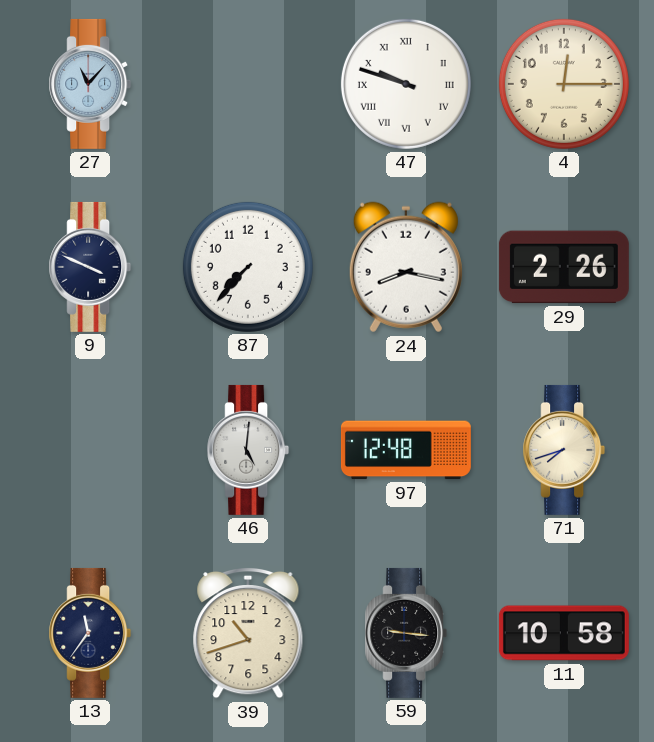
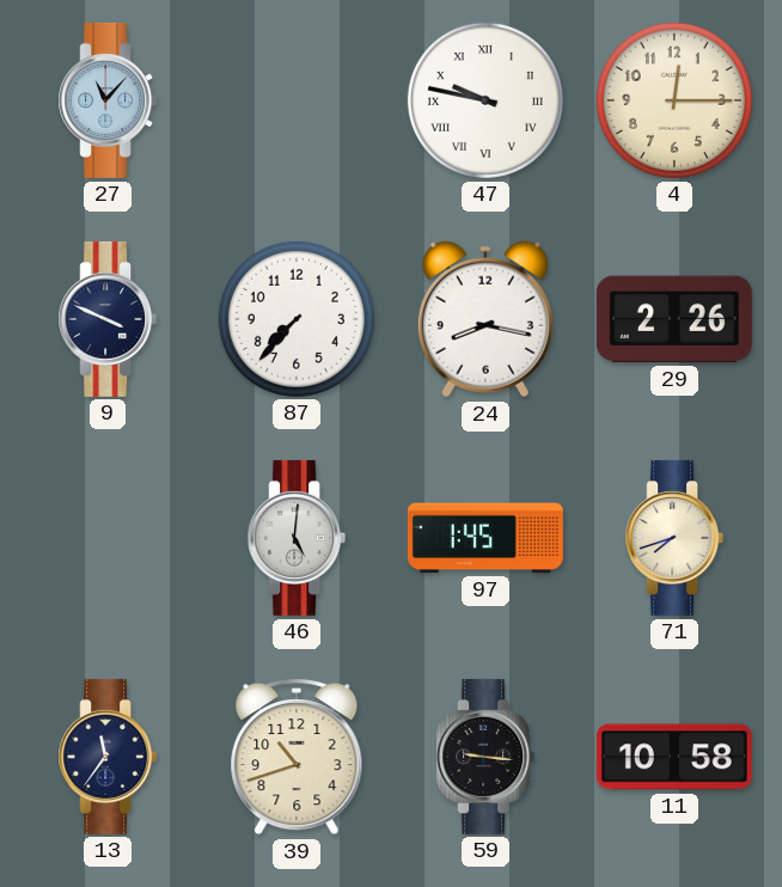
47: 9:48 -> 9:47
97: 12:48 -> 1:45
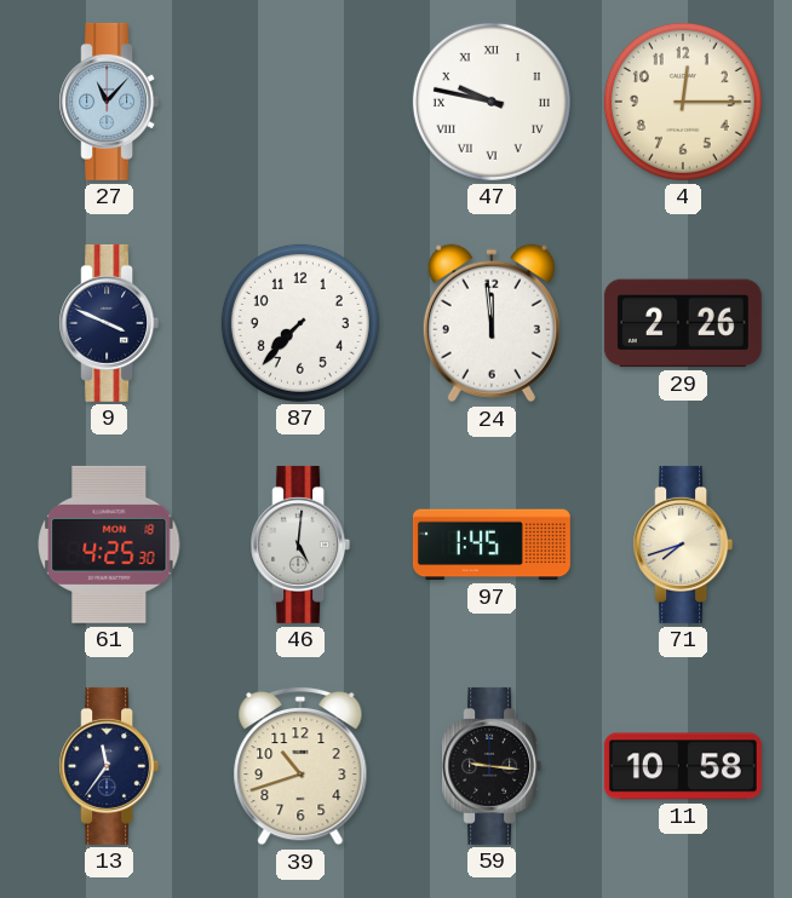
24: 8:17 -> 11:59
61: none -> 4:25
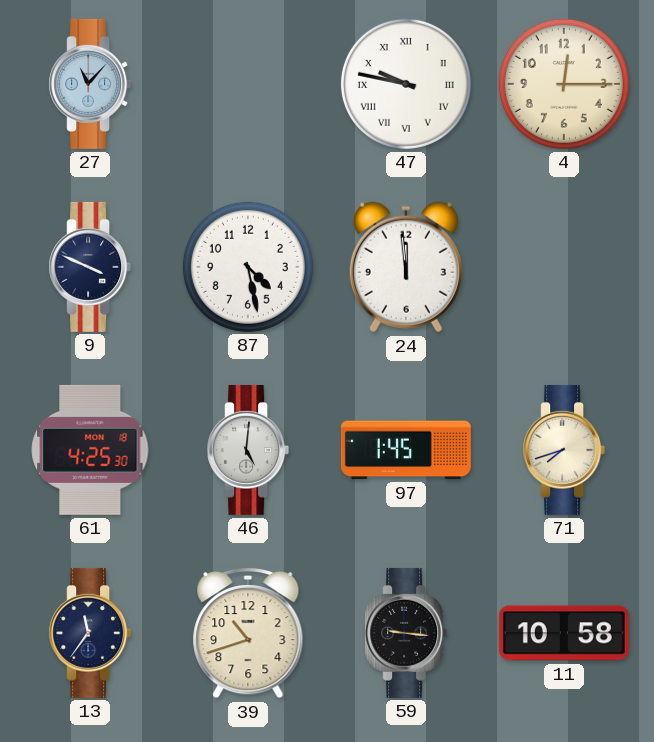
87: 7:37 -> 4:28
29: 2:26 -> none
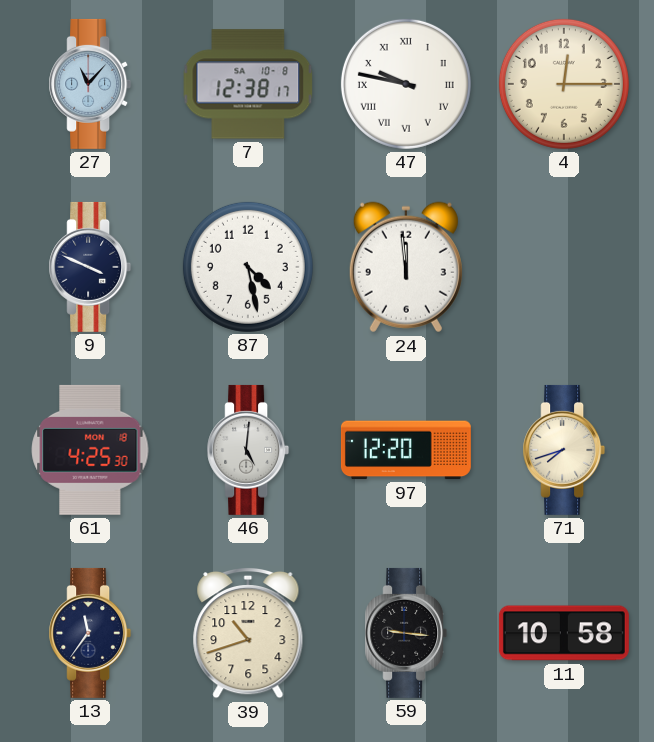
7: none -> 12:38
97: 1:45 -> 12:20
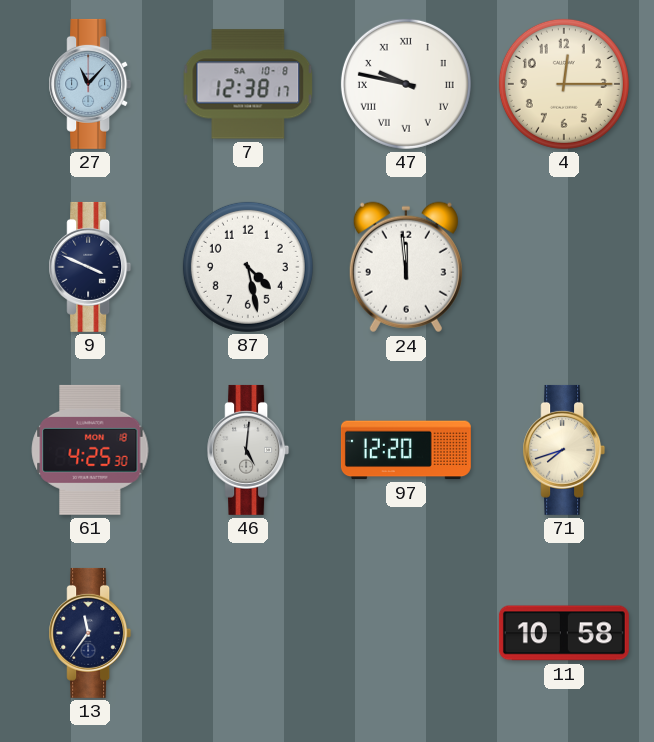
39: 10:42 -> none
59: 9:16 -> none
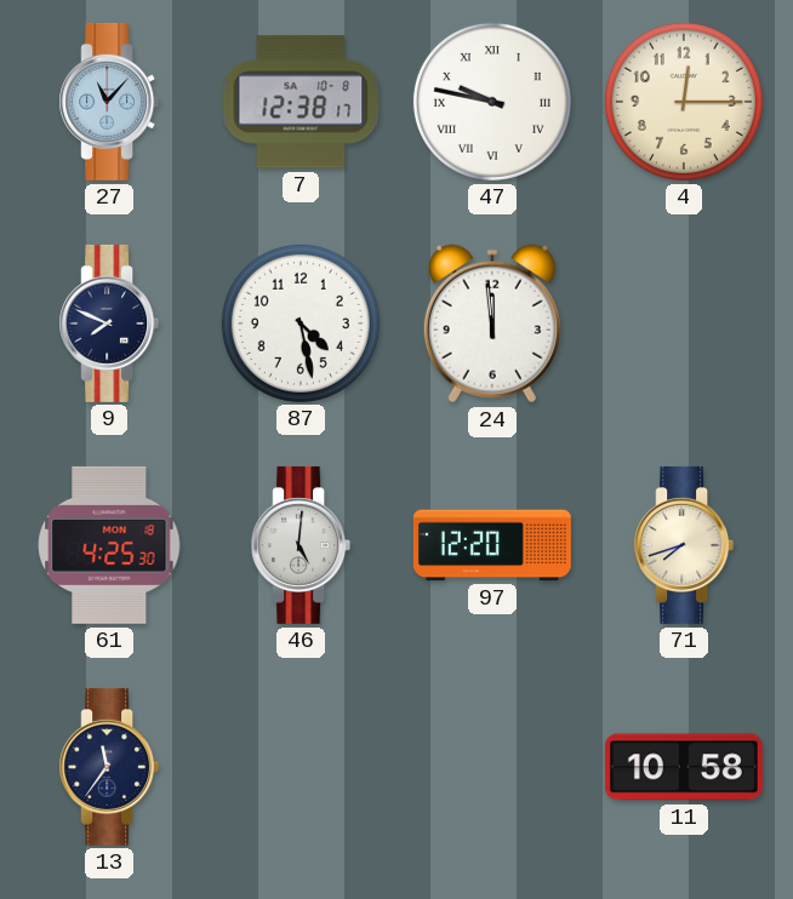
9: 3:49 -> 7:49
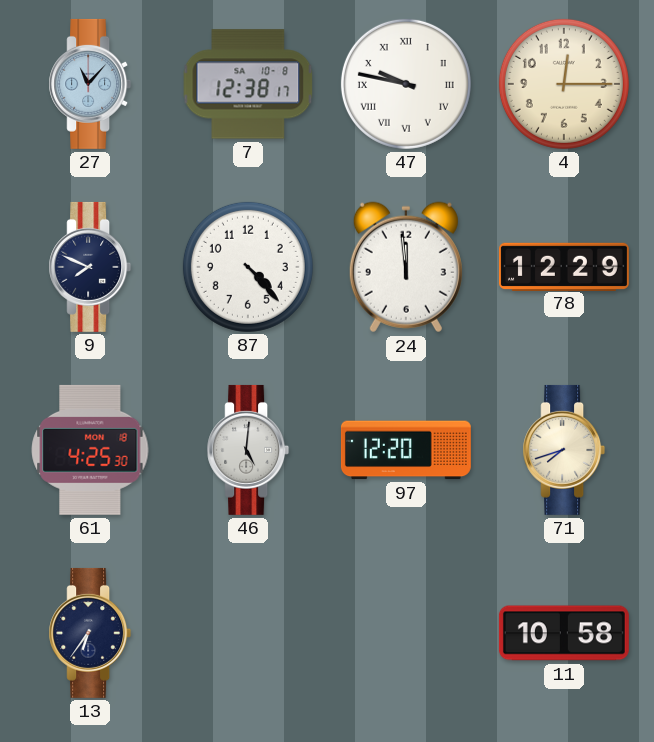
87: 4:28 -> 4:23
78: none -> 12:29
13: 11:36 -> 6:36
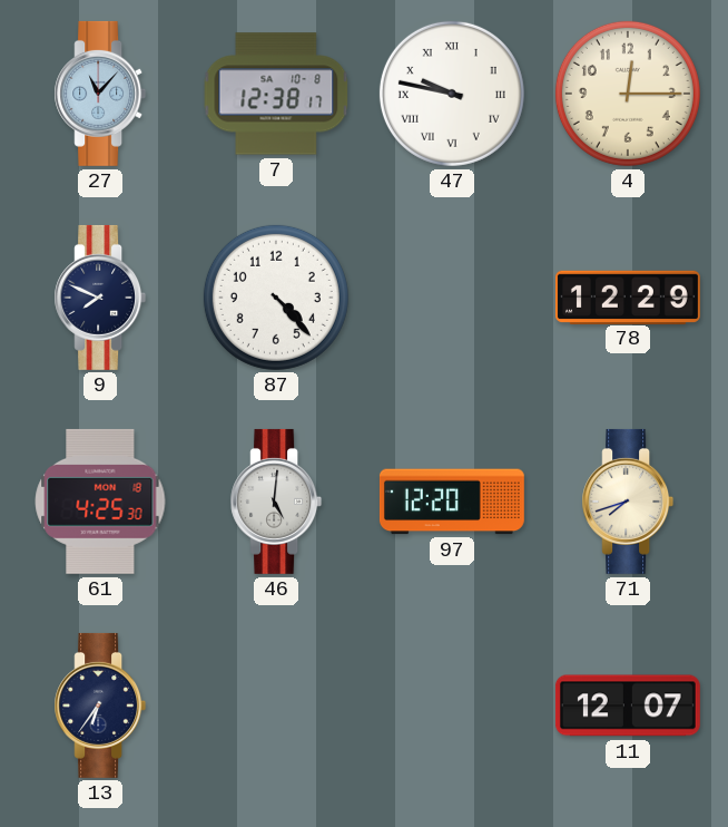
24: 11:59 -> none
11: 10:58 -> 12:07
